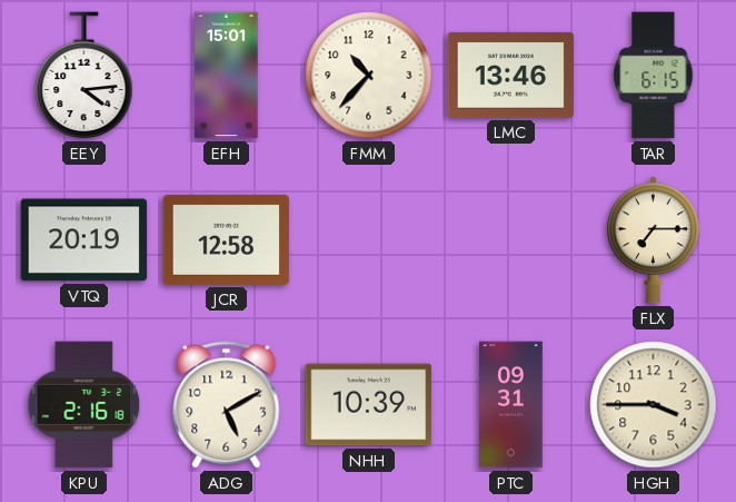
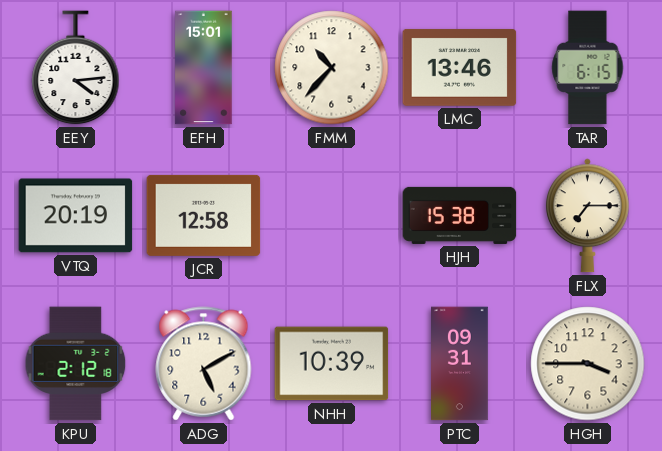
HJH: none -> 15:38
KPU: 2:16 -> 2:12
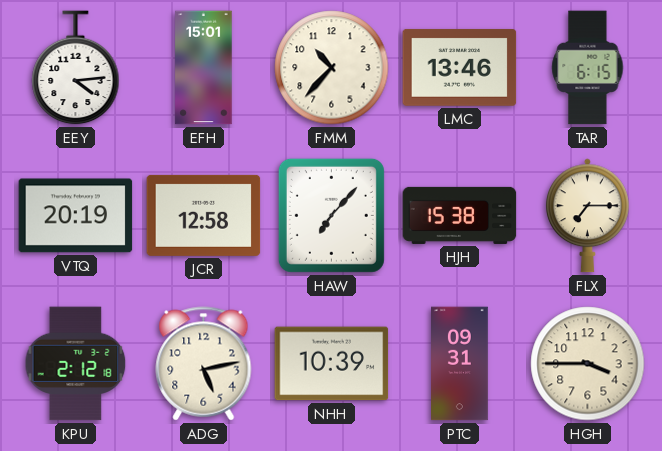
HAW: none -> 7:07
ADG: 5:10 -> 5:13
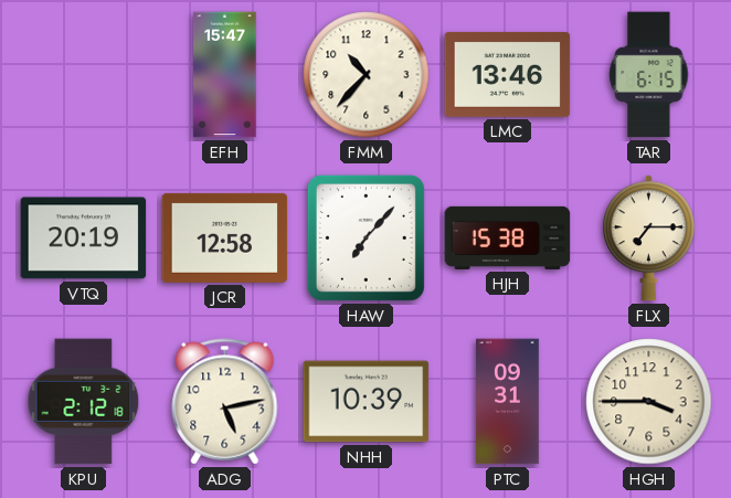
EEY: 4:14 -> none
EFH: 15:01 -> 15:47
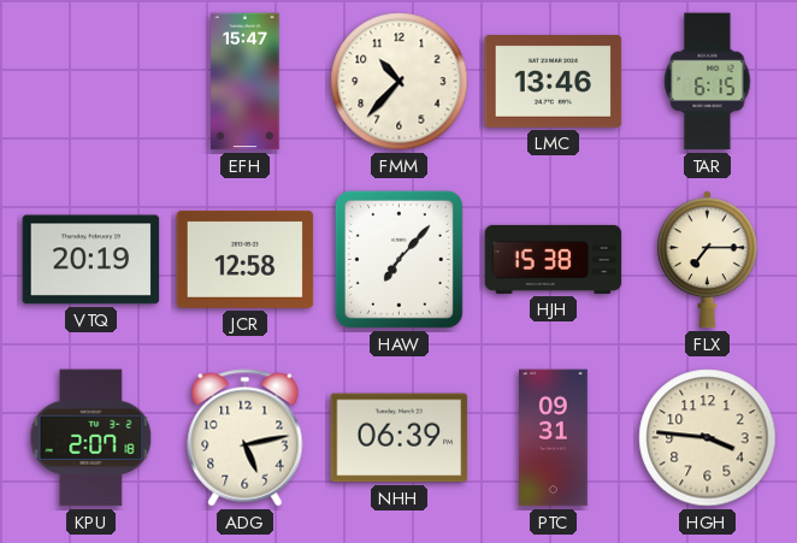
KPU: 2:12 -> 2:07
NHH: 10:39 -> 06:39
HGH: 3:45 -> 3:46
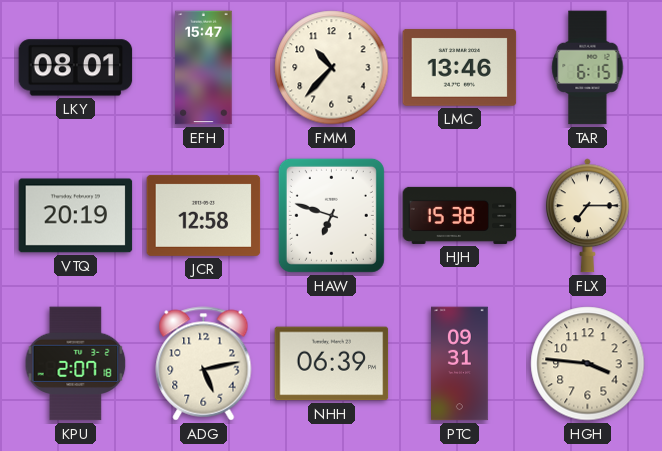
LKY: none -> 08:01
HAW: 7:07 -> 6:48
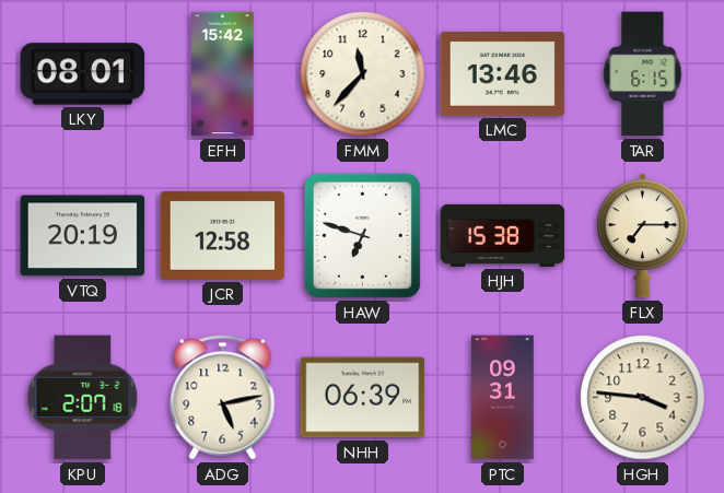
EFH: 15:47 -> 15:42
FMM: 10:37 -> 11:37
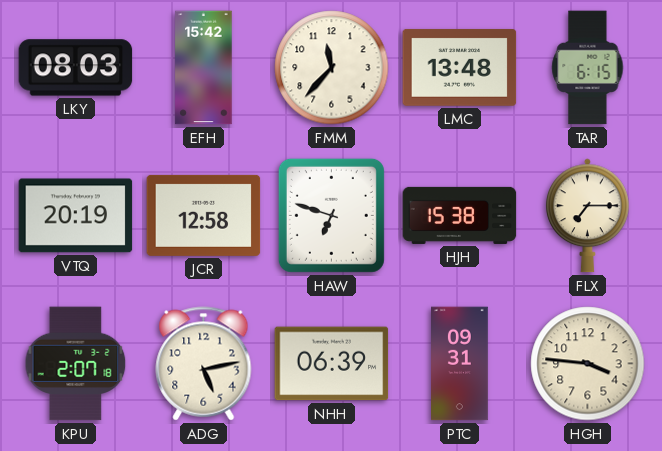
LKY: 08:01 -> 08:03
LMC: 13:46 -> 13:48
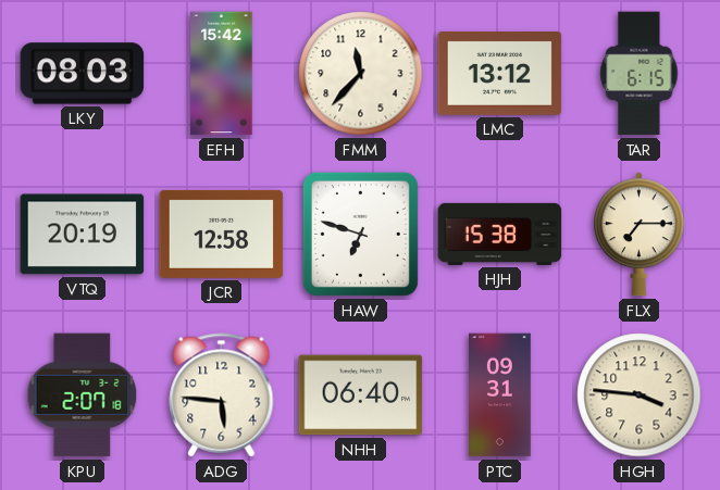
LMC: 13:48 -> 13:12
ADG: 5:13 -> 5:46
NHH: 06:39 -> 06:40
